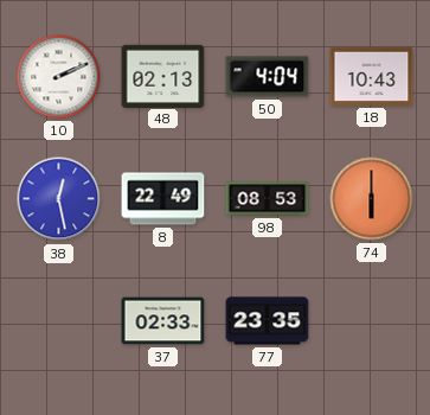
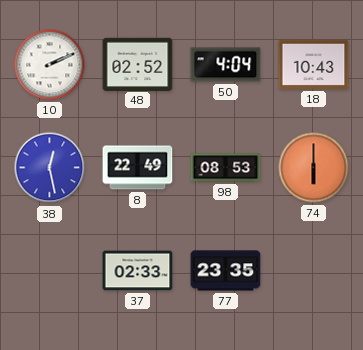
48: 02:13 -> 02:52
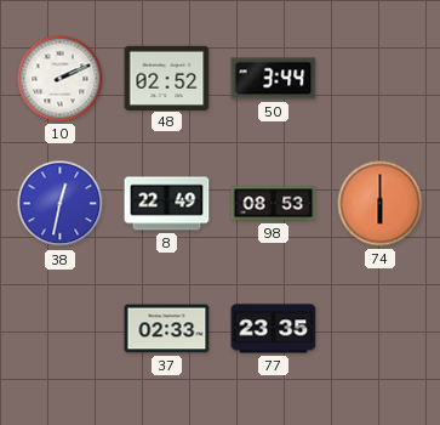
50: 4:04 -> 3:44
18: 10:43 -> none
38: 12:28 -> 12:32
